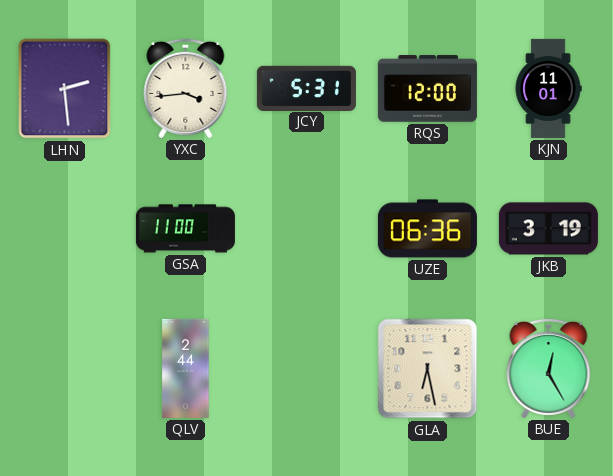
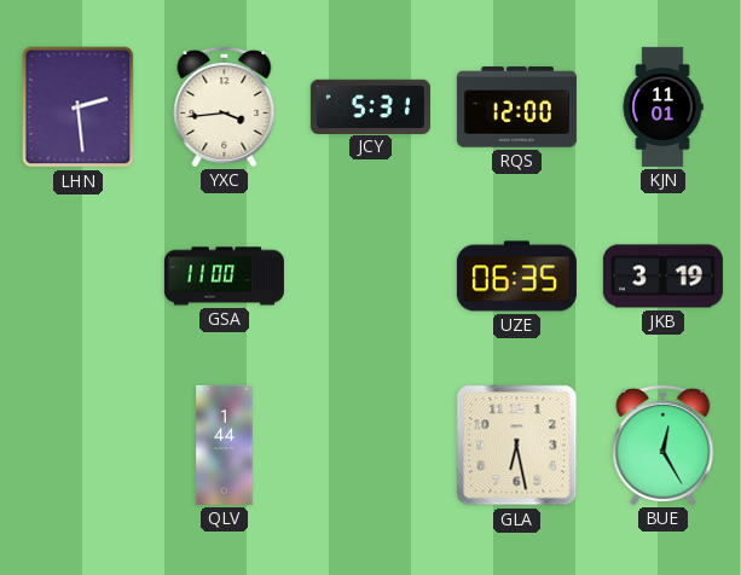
UZE: 06:36 -> 06:35
QLV: 2:44 -> 1:44
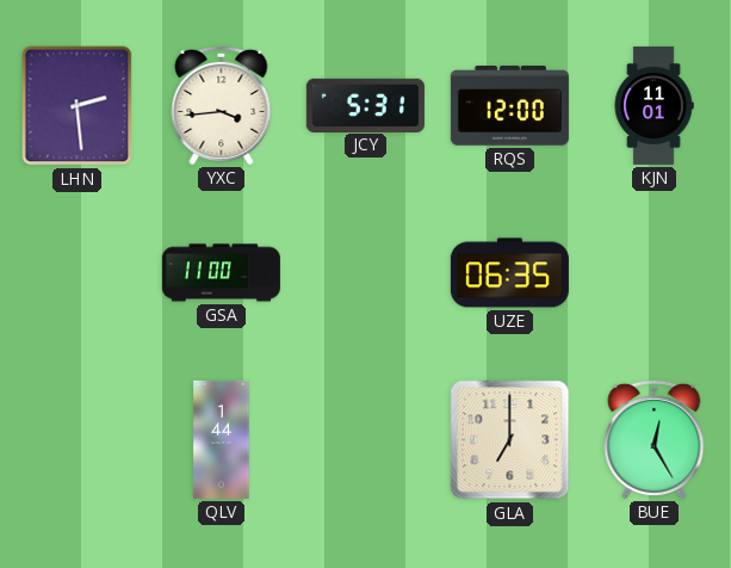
JKB: 3:19 -> none
GLA: 6:28 -> 7:00
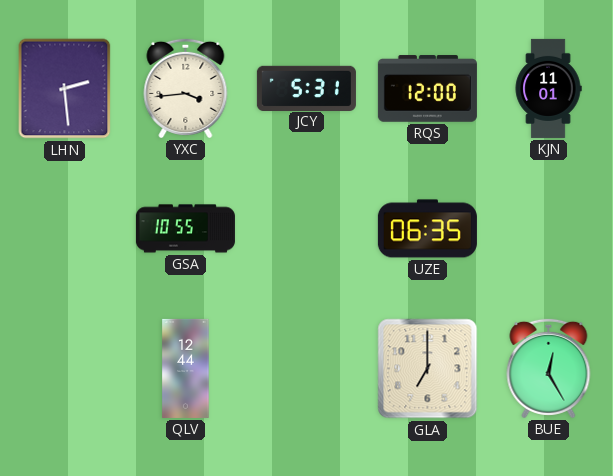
GSA: 11:00 -> 10:55
QLV: 1:44 -> 12:44
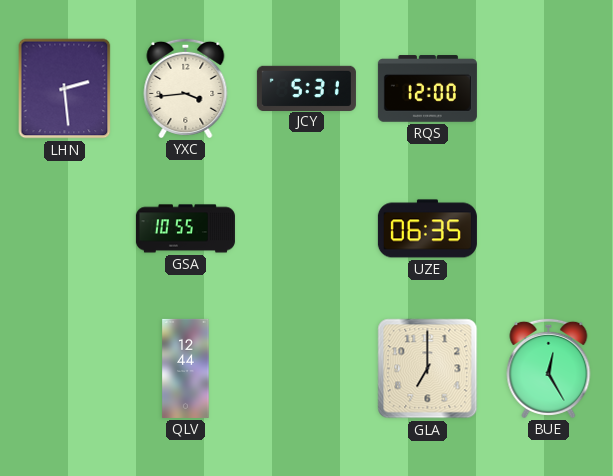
KJN: 11:01 -> none
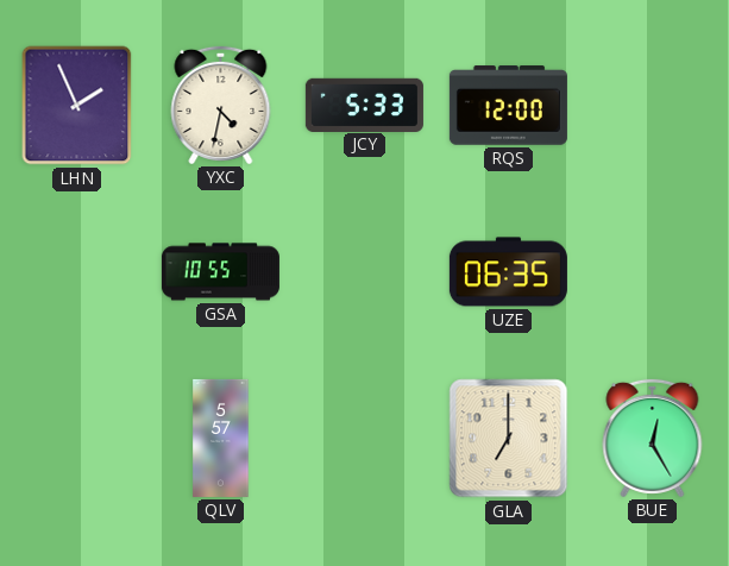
LHN: 2:29 -> 1:56
YXC: 3:44 -> 4:32
JCY: 5:31 -> 5:33
QLV: 12:44 -> 5:57
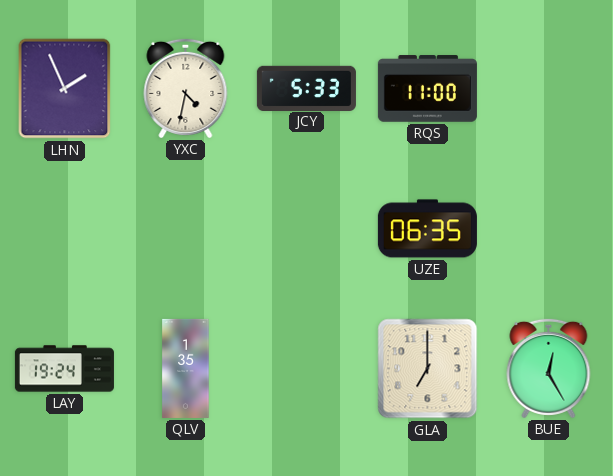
RQS: 12:00 -> 11:00
GSA: 10:55 -> none
LAY: none -> 19:24
QLV: 5:57 -> 1:35
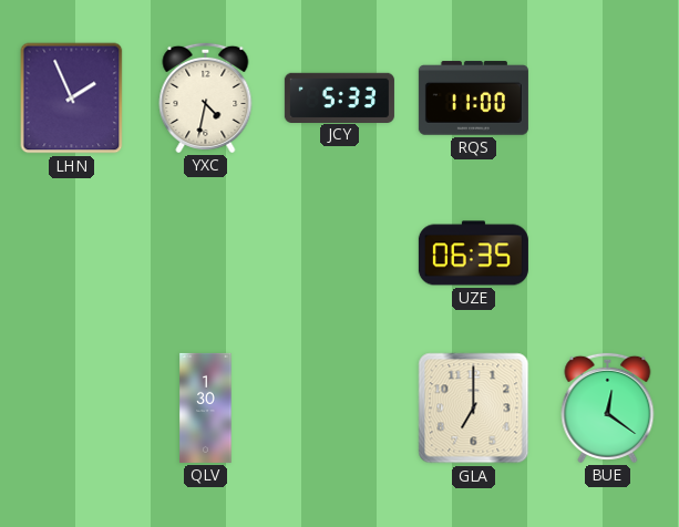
LAY: 19:24 -> none
QLV: 1:35 -> 1:30
BUE: 12:25 -> 12:21
